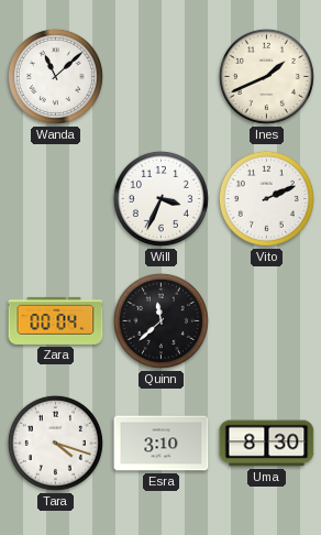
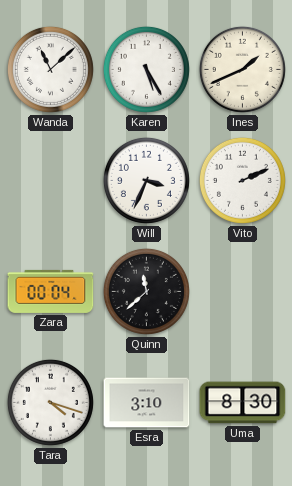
Karen: none -> 5:25
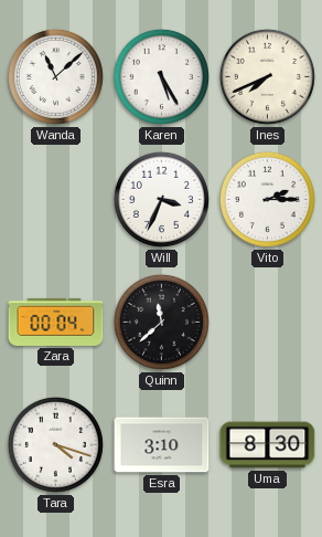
Ines: 1:41 -> 7:41
Vito: 2:11 -> 2:15
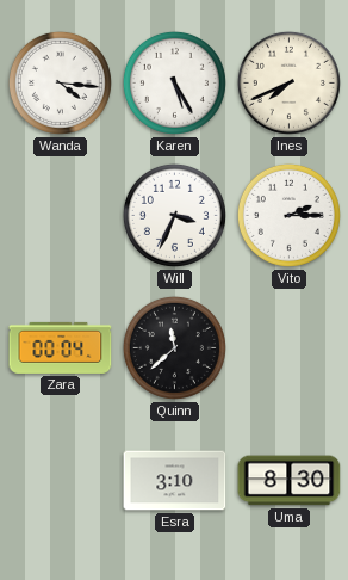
Wanda: 11:08 -> 4:16
Tara: 4:18 -> none
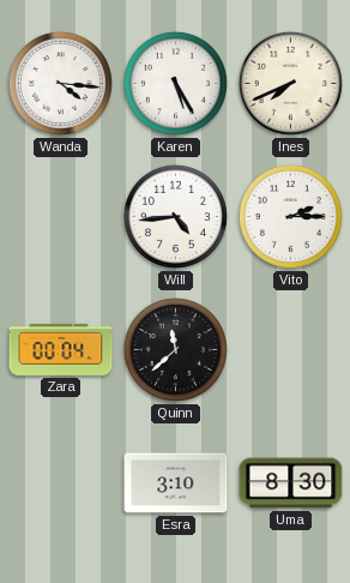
Will: 3:34 -> 4:44
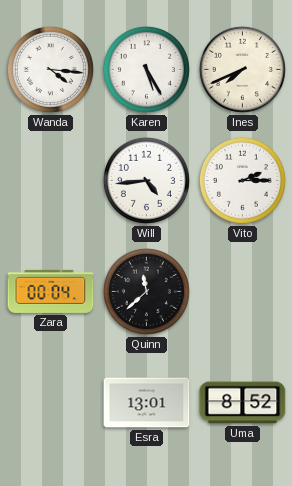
Esra: 3:10 -> 13:01
Uma: 8:30 -> 8:52
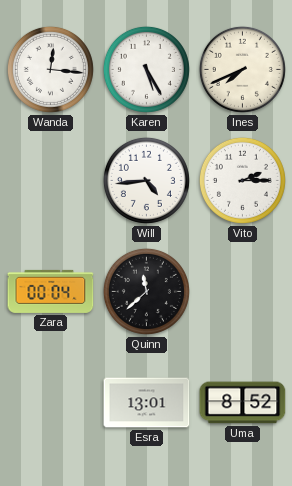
Wanda: 4:16 -> 12:16
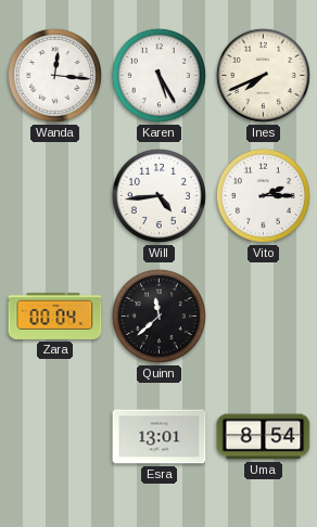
Uma: 8:52 -> 8:54
